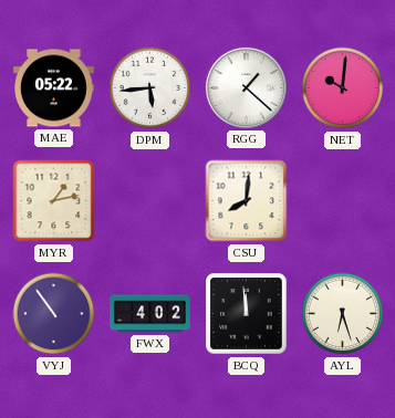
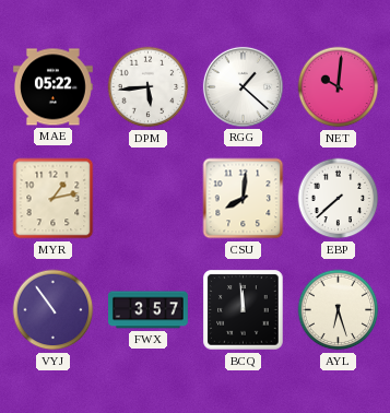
EBP: none -> 7:38
FWX: 4:02 -> 3:57
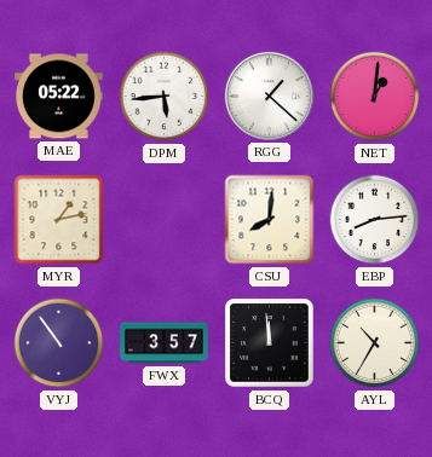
NET: 10:01 -> 1:01
EBP: 7:38 -> 8:14
AYL: 6:27 -> 10:35
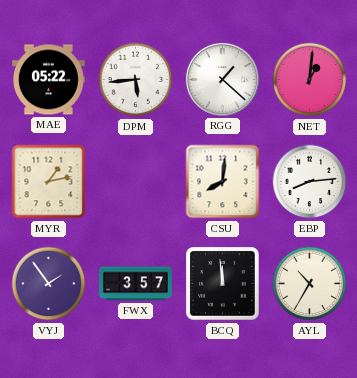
VYJ: 10:54 -> 1:54
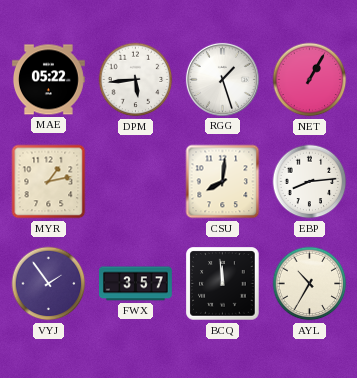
RGG: 1:22 -> 1:27
NET: 1:01 -> 1:05
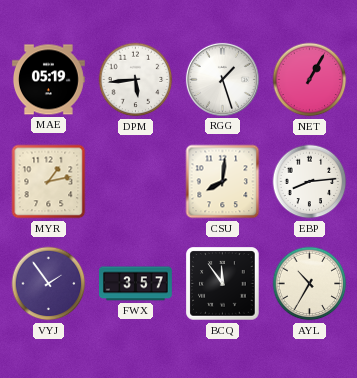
MAE: 05:22 -> 05:19
BCQ: 11:59 -> 11:54
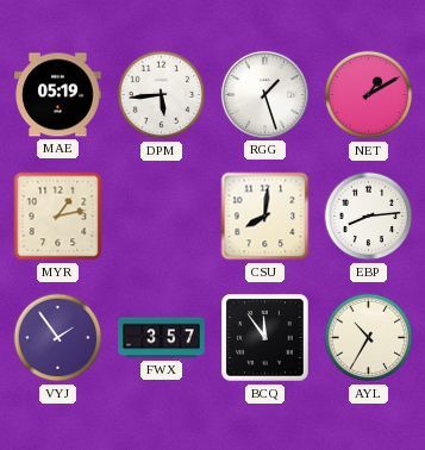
NET: 1:05 -> 1:10
